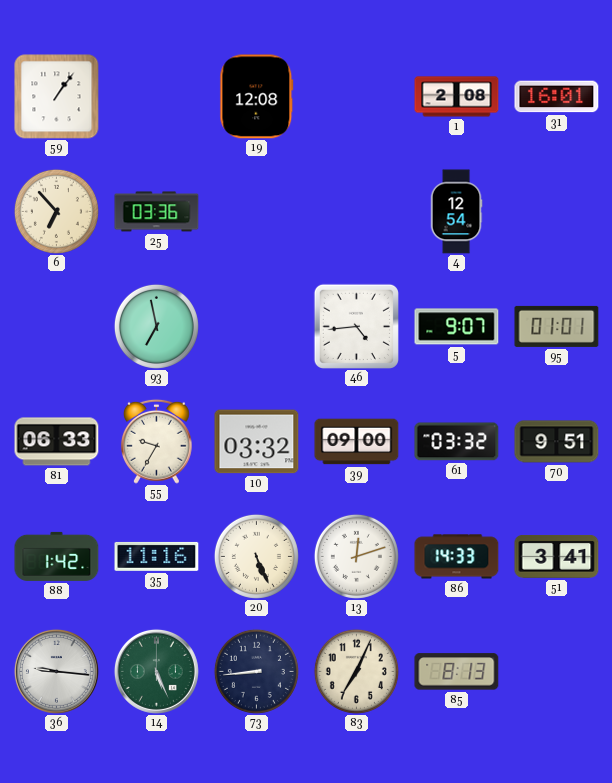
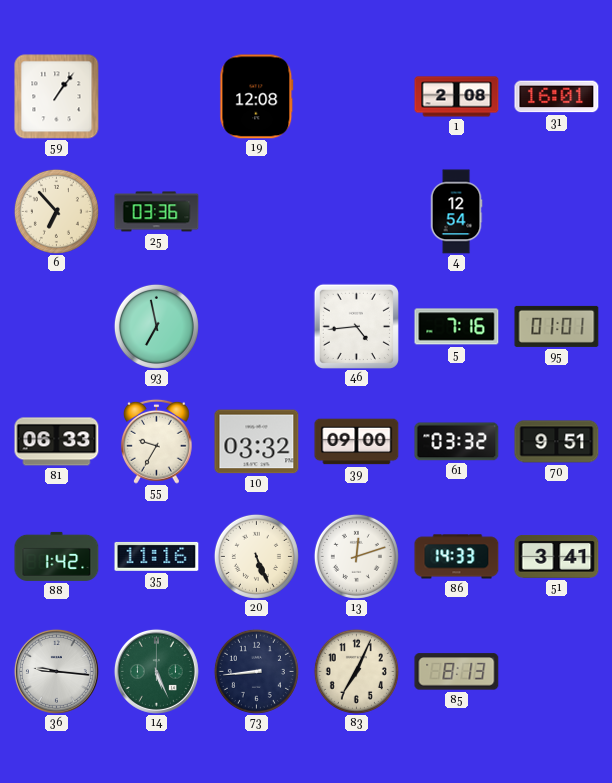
5: 9:07 -> 7:16
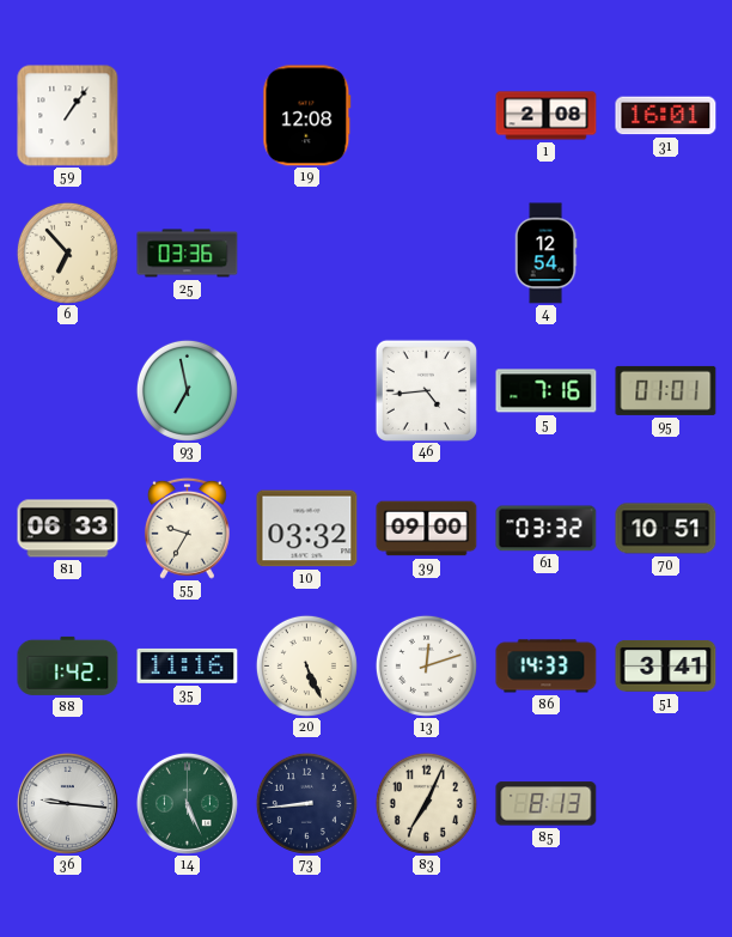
70: 9:51 -> 10:51
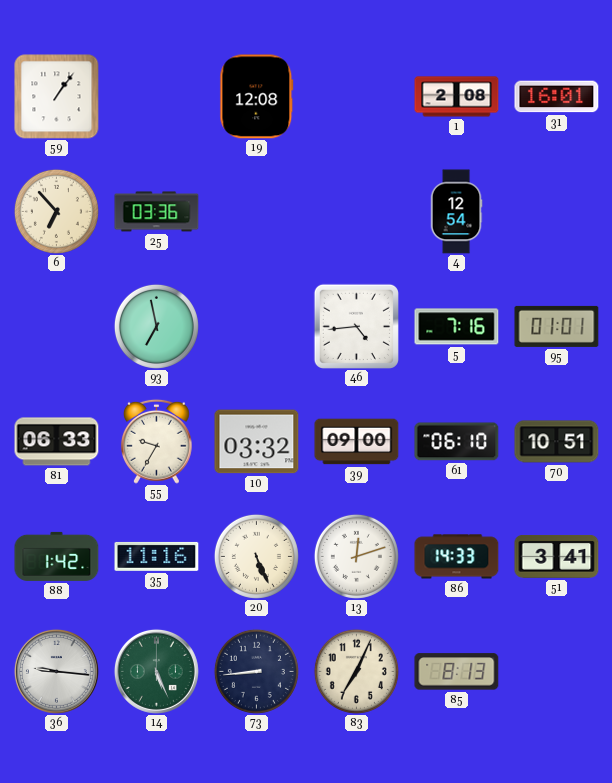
61: 03:32 -> 06:10
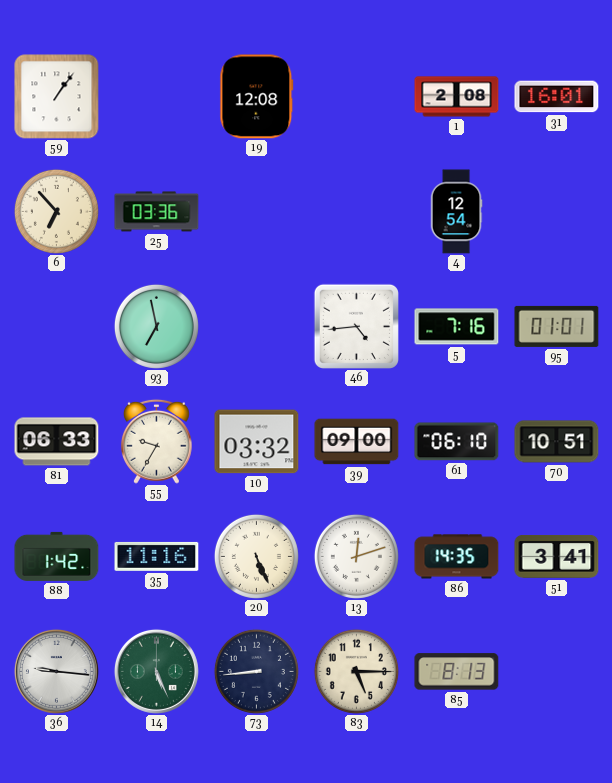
86: 14:33 -> 14:35
83: 7:04 -> 5:15
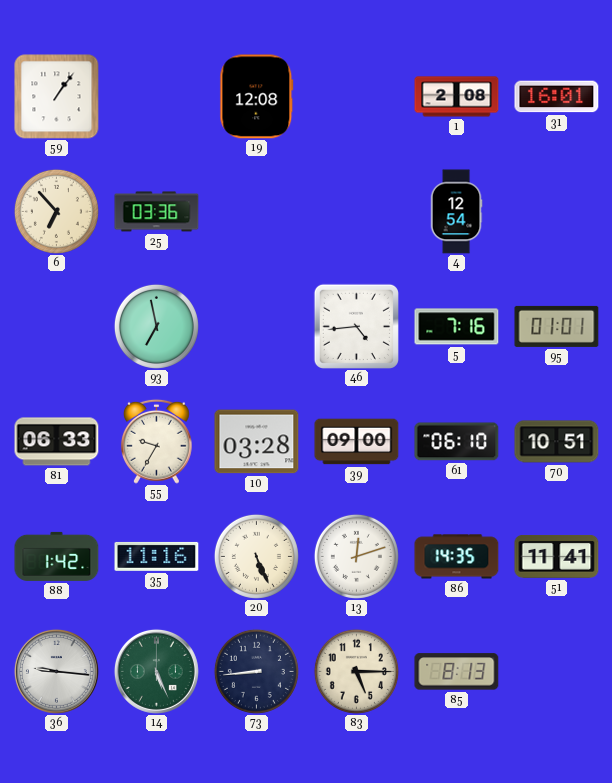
10: 03:32 -> 03:28
51: 3:41 -> 11:41
